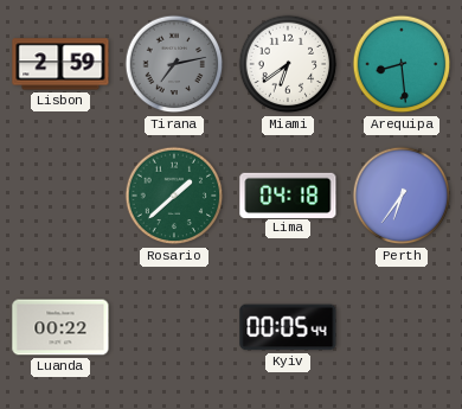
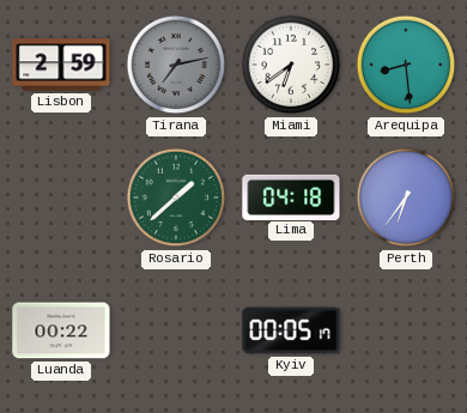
Kyiv: 00:05:44 -> 00:05:17
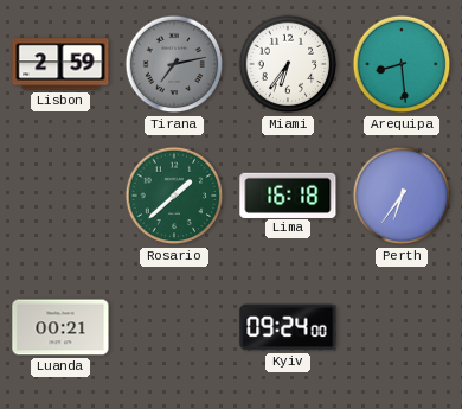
Miami: 6:39 -> 6:36
Lima: 04:18 -> 16:18
Luanda: 00:22 -> 00:21
Kyiv: 00:05 -> 09:24
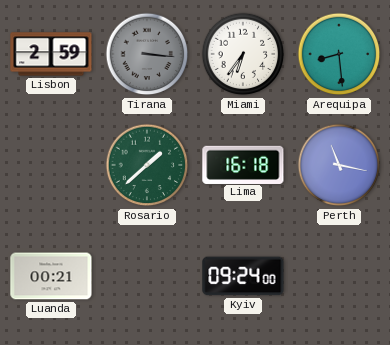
Tirana: 7:13 -> 3:16
Perth: 6:36 -> 11:17
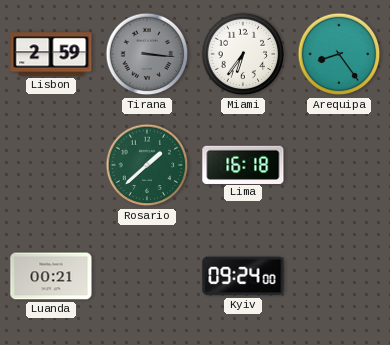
Arequipa: 8:29 -> 8:24
Perth: 11:17 -> none
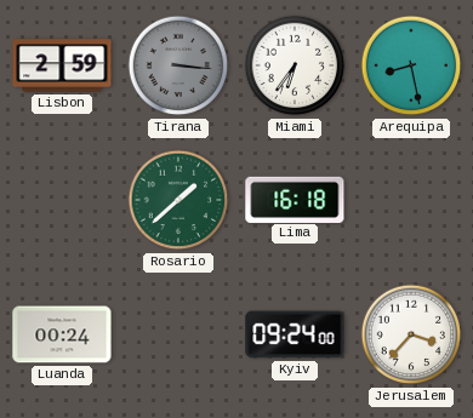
Arequipa: 8:24 -> 8:28
Luanda: 00:21 -> 00:24
Jerusalem: none -> 3:37
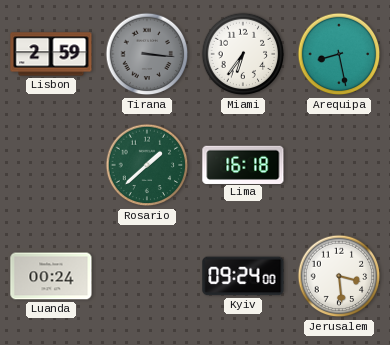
Jerusalem: 3:37 -> 3:29
